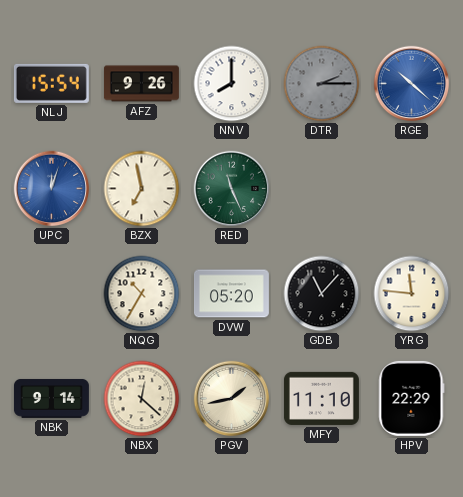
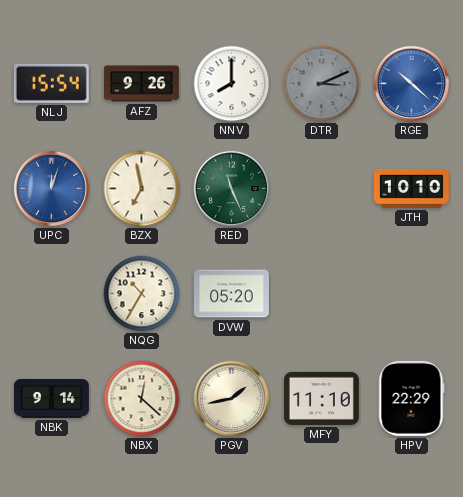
DTR: 2:15 -> 3:11
JTH: none -> 10:10
GDB: 11:07 -> none
YRG: 11:46 -> none
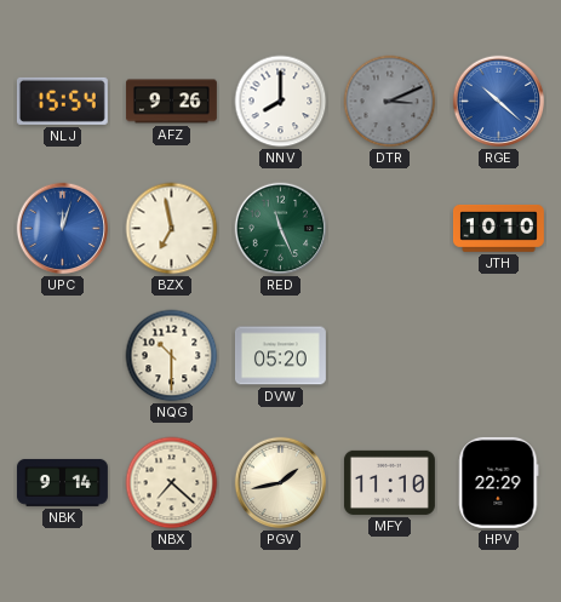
NQG: 10:35 -> 10:30
NBX: 12:22 -> 7:22
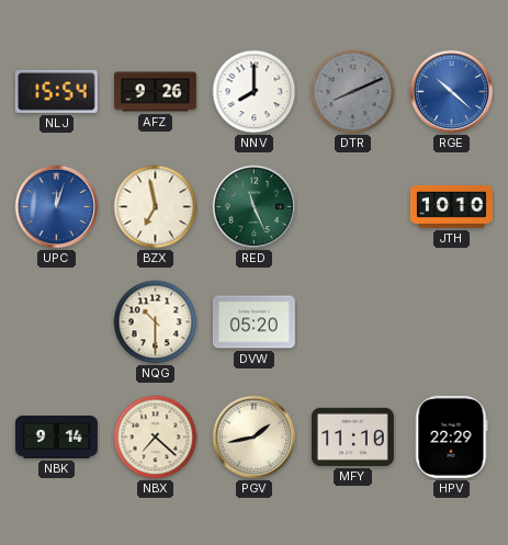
DTR: 3:11 -> 8:11
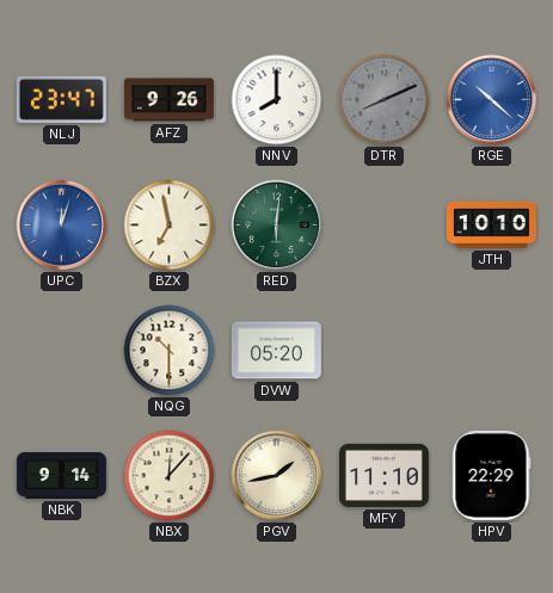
NLJ: 15:54 -> 23:47
RED: 11:26 -> 6:01
NBX: 7:22 -> 12:07
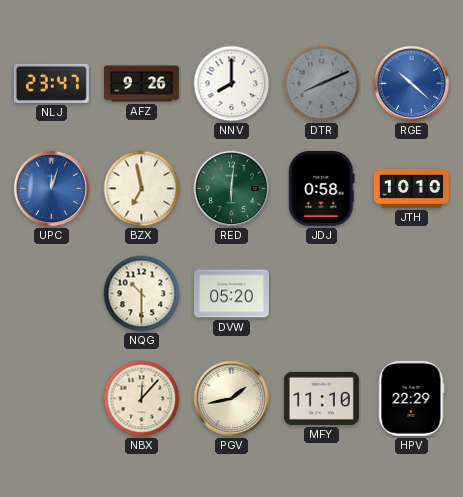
JDJ: none -> 0:58
NBK: 9:14 -> none
